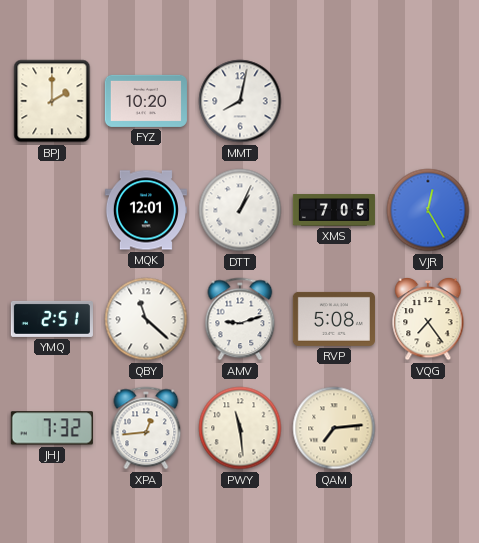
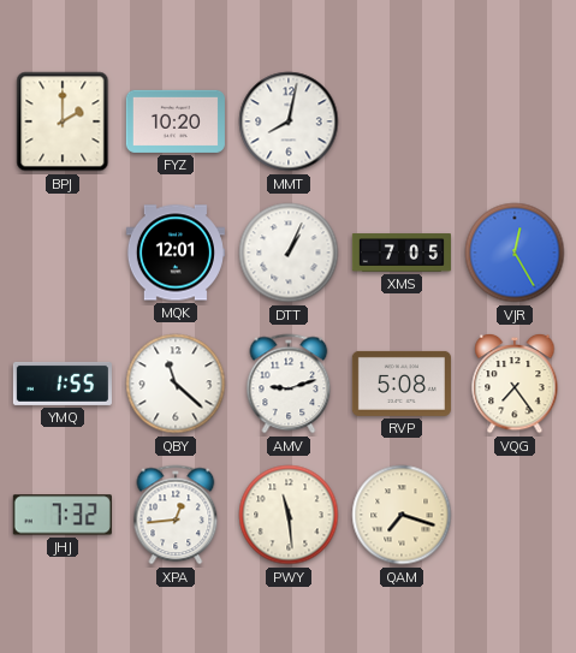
YMQ: 2:51 -> 1:55
QAM: 7:14 -> 7:18
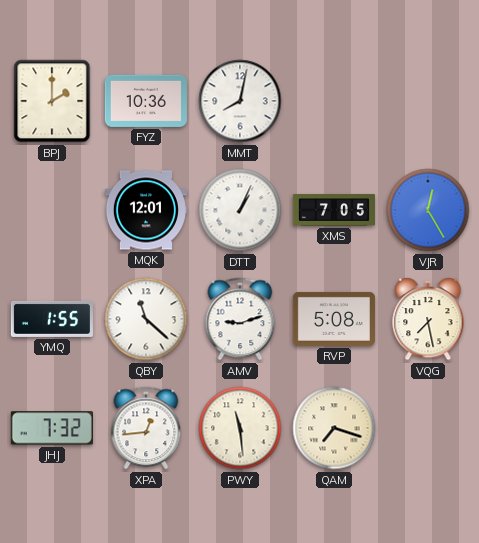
FYZ: 10:20 -> 10:36
VQG: 7:24 -> 7:28
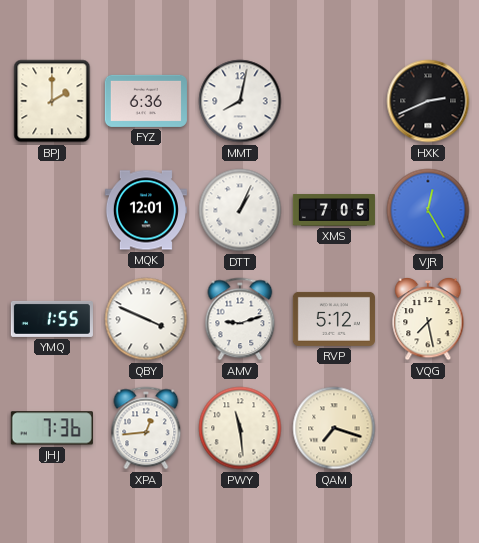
FYZ: 10:36 -> 6:36
HXK: none -> 2:41
QBY: 11:22 -> 3:49
RVP: 5:08 -> 5:12
JHJ: 7:32 -> 7:36
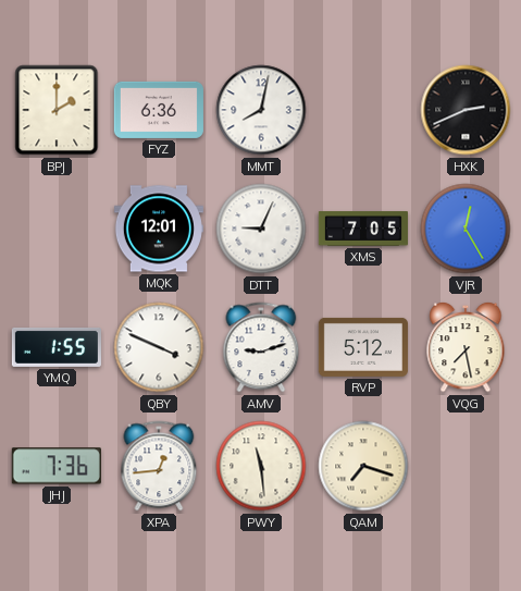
DTT: 1:04 -> 9:04
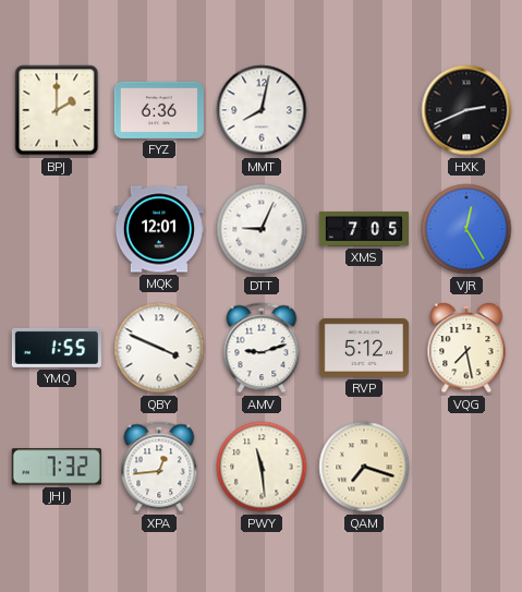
JHJ: 7:36 -> 7:32
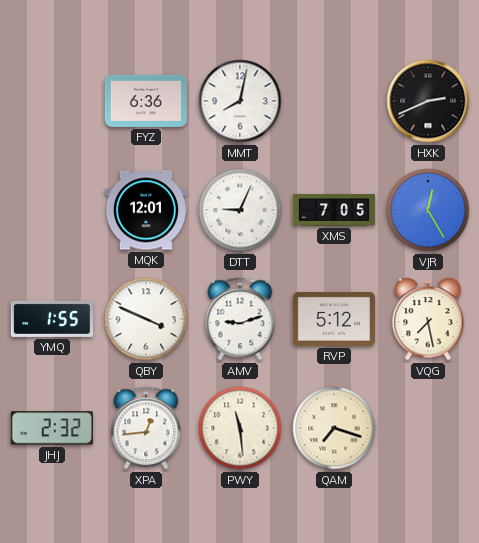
BPJ: 2:00 -> none
JHJ: 7:32 -> 2:32
